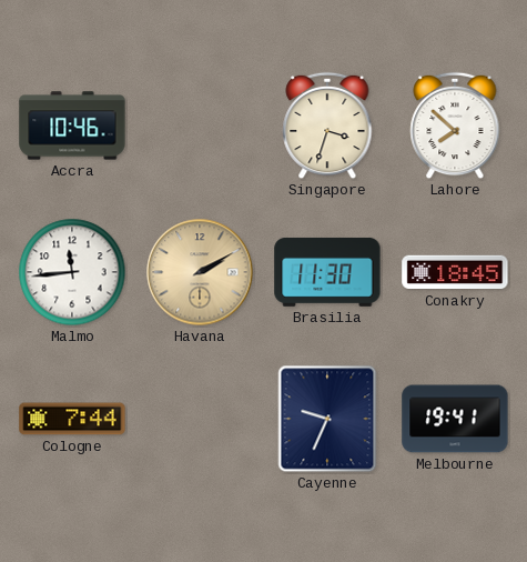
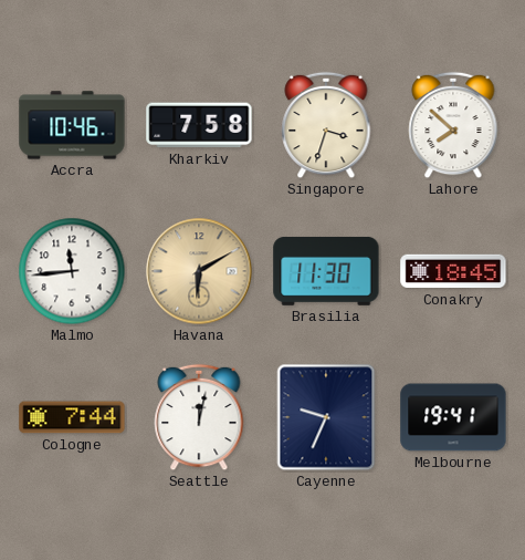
Kharkiv: none -> 7:58
Havana: 2:10 -> 6:10
Seattle: none -> 12:02
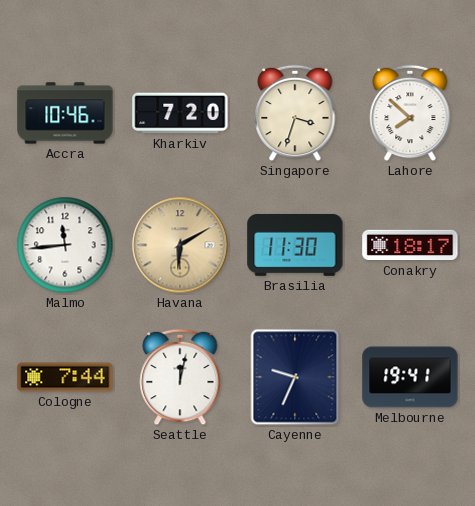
Kharkiv: 7:58 -> 7:20
Conakry: 18:45 -> 18:17
